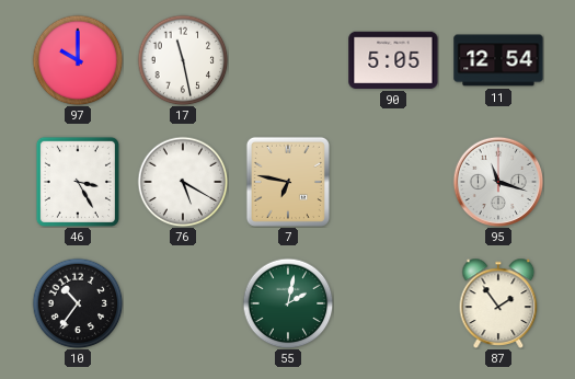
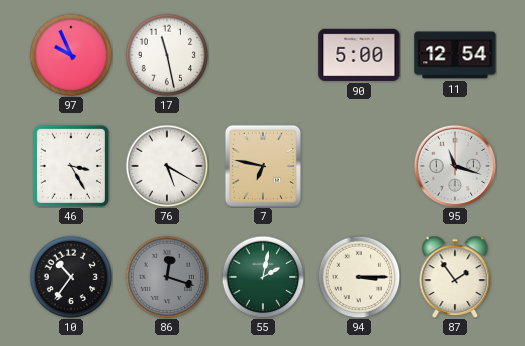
97: 10:00 -> 9:56
90: 5:05 -> 5:00
86: none -> 12:18
94: none -> 3:15
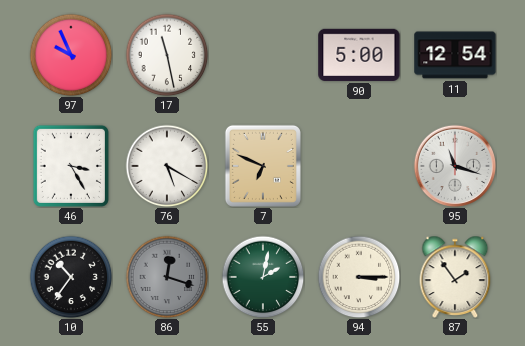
7: 6:47 -> 6:49
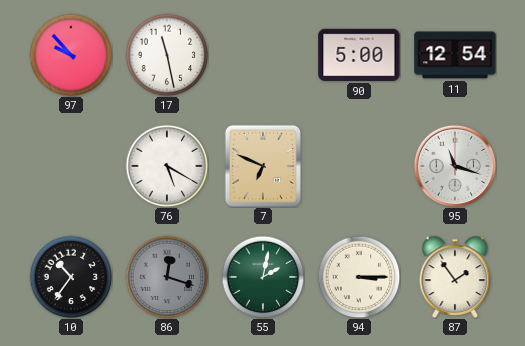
97: 9:56 -> 9:53
46: 3:25 -> none
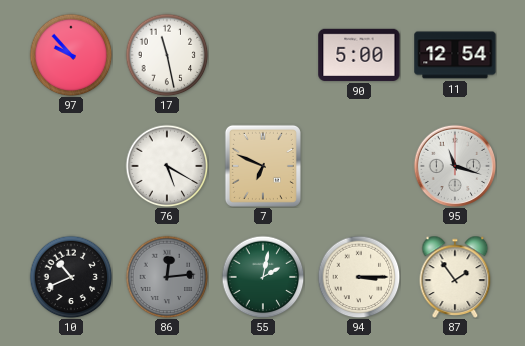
10: 10:36 -> 10:41
86: 12:18 -> 12:14
